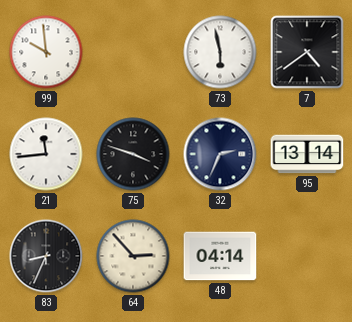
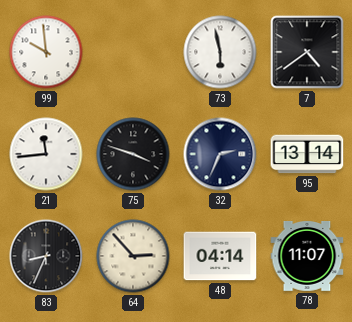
78: none -> 11:07
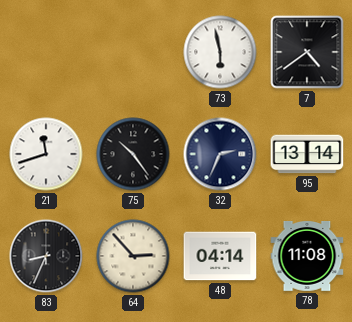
99: 9:59 -> none
21: 11:44 -> 11:42
75: 3:48 -> 10:24
78: 11:07 -> 11:08
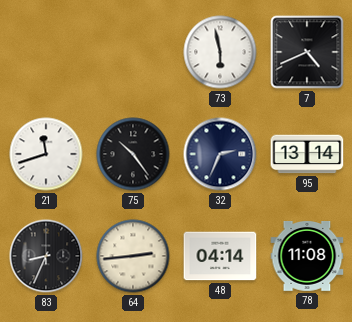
7: 4:39 -> 4:41
64: 2:53 -> 2:44
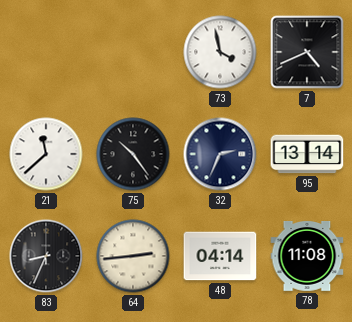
73: 5:58 -> 3:58
21: 11:42 -> 11:38
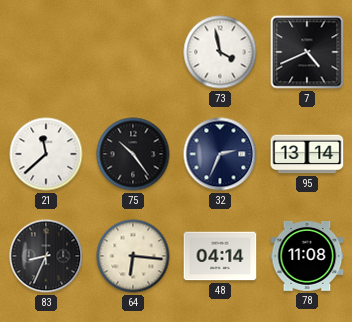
64: 2:44 -> 6:16
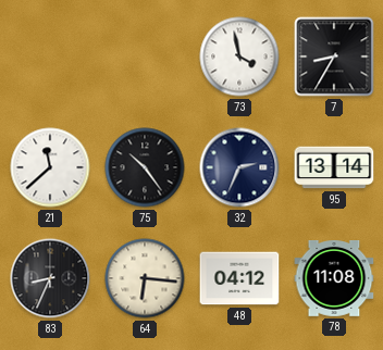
7: 4:41 -> 8:35
48: 04:14 -> 04:12
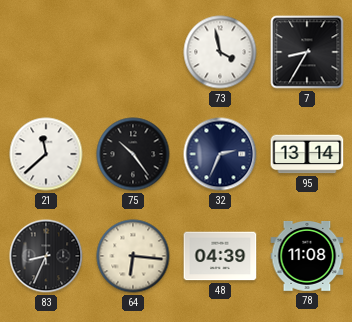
48: 04:12 -> 04:39
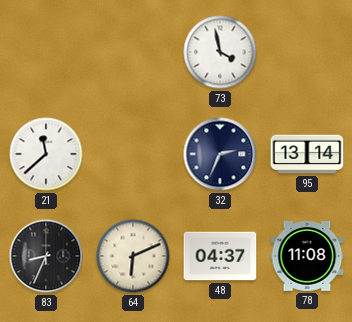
7: 8:35 -> none
75: 10:24 -> none
64: 6:16 -> 6:11
48: 04:39 -> 04:37
